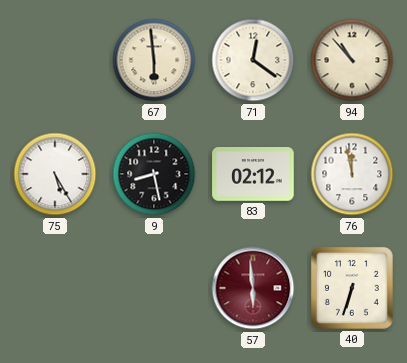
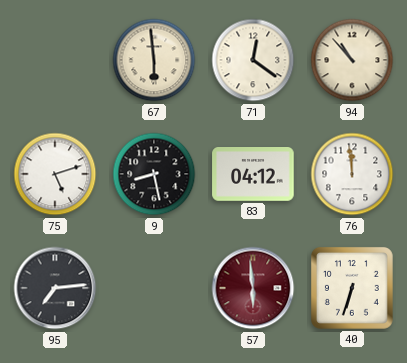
75: 5:25 -> 5:12
83: 02:12 -> 04:12
76: 11:58 -> 11:59
95: none -> 7:14
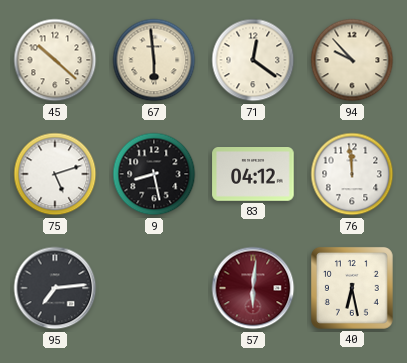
45: none -> 10:22
94: 10:53 -> 9:53
57: 5:59 -> 6:01
40: 6:33 -> 6:28
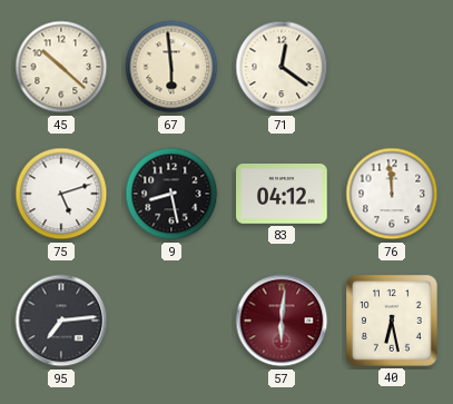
94: 9:53 -> none
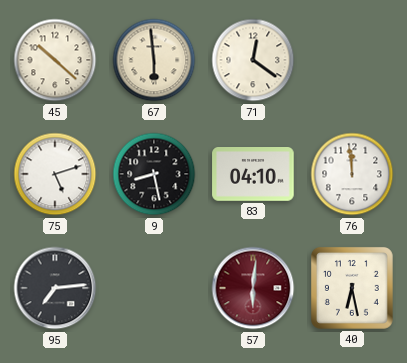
83: 04:12 -> 04:10
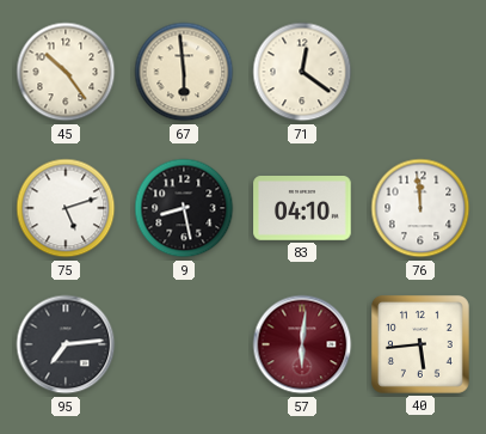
45: 10:22 -> 10:24
40: 6:28 -> 5:44
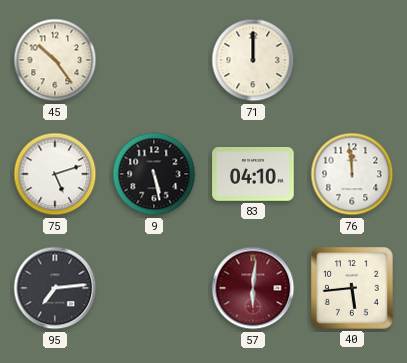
67: 5:59 -> none
71: 12:21 -> 12:00
9: 8:28 -> 5:28
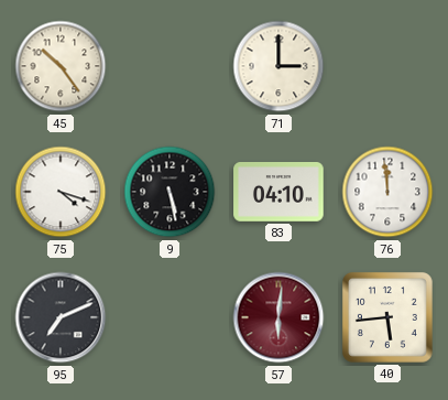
71: 12:00 -> 3:00
75: 5:12 -> 4:18
95: 7:14 -> 7:11
